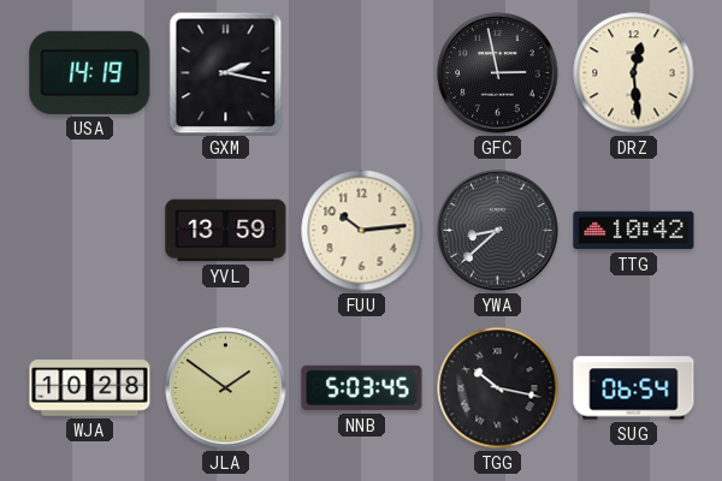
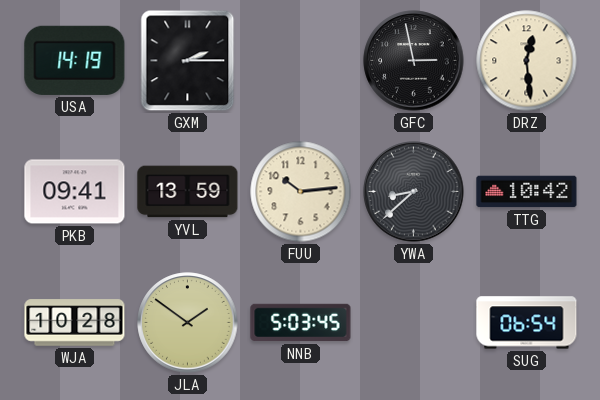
GXM: 2:17 -> 2:15
PKB: none -> 09:41
TGG: 10:17 -> none
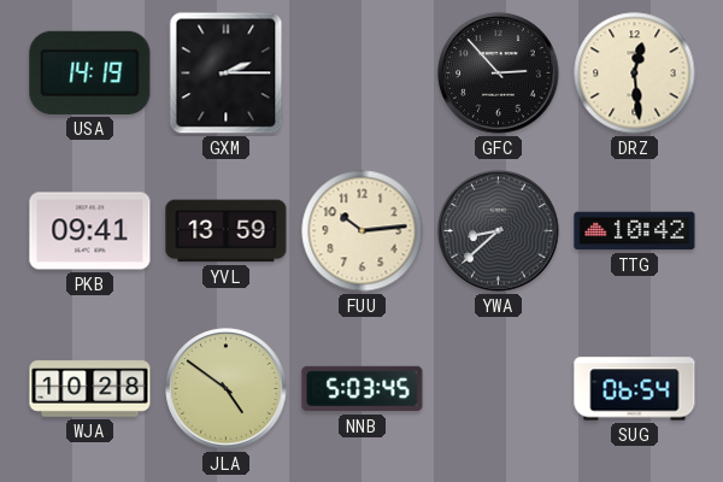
GFC: 2:58 -> 2:53
JLA: 1:51 -> 4:51
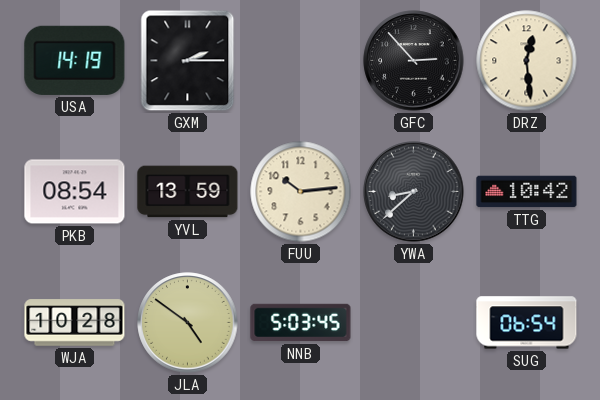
PKB: 09:41 -> 08:54
